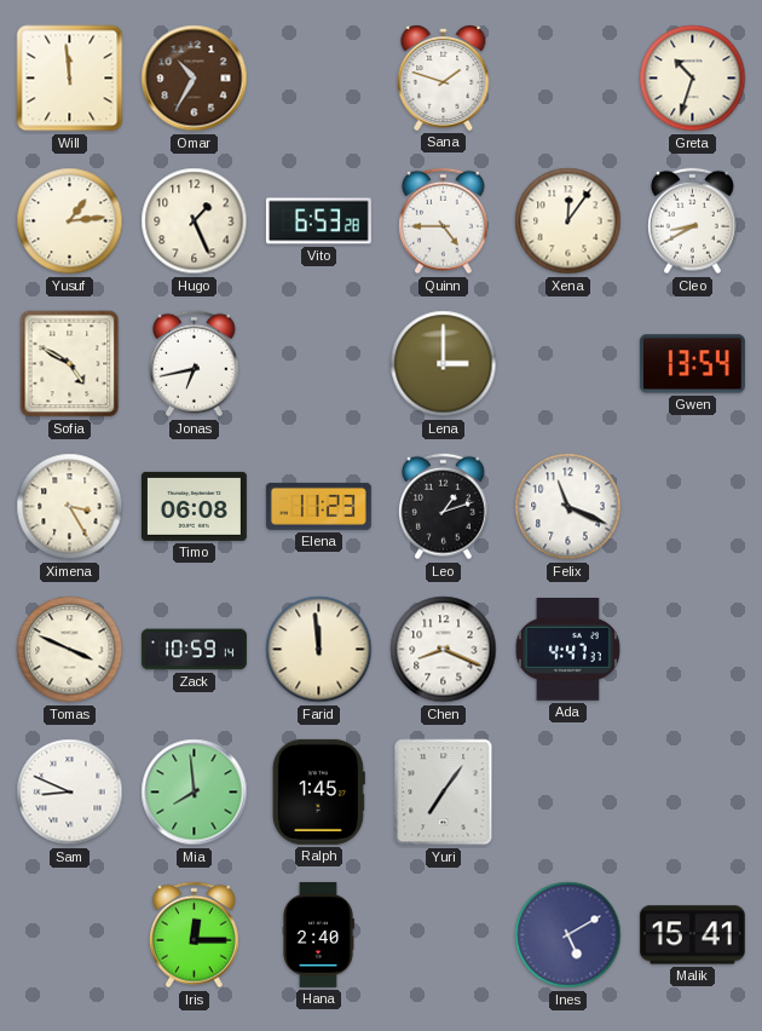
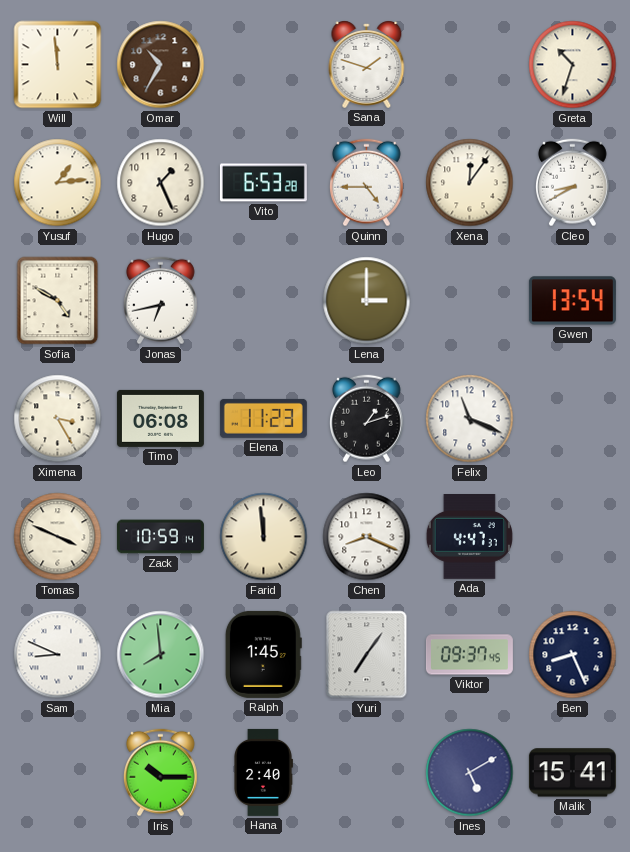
Viktor: none -> 09:37
Ben: none -> 8:26
Iris: 12:15 -> 10:15
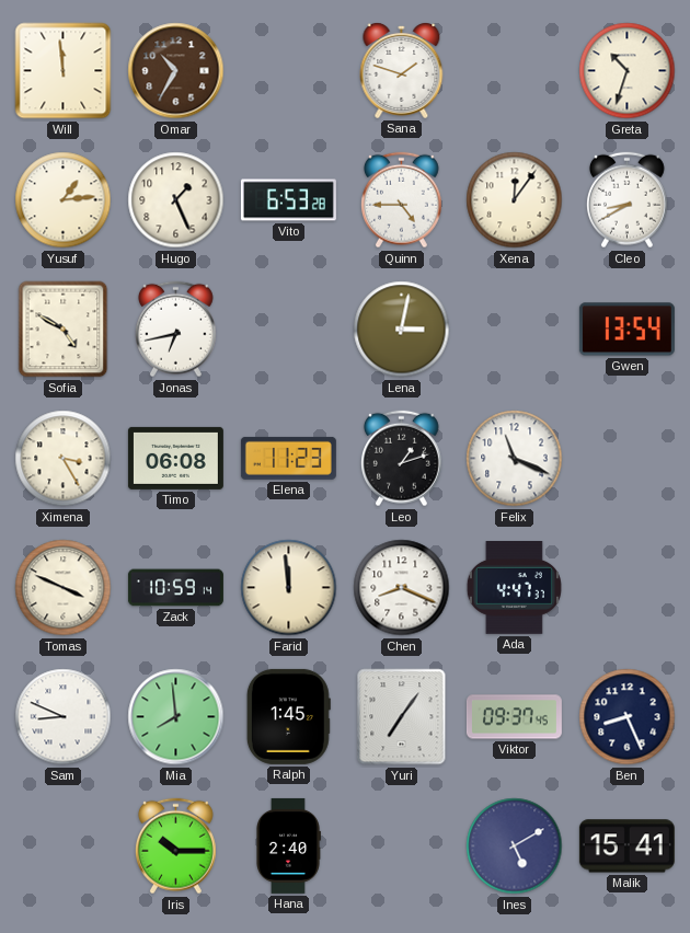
Lena: 3:00 -> 3:02
